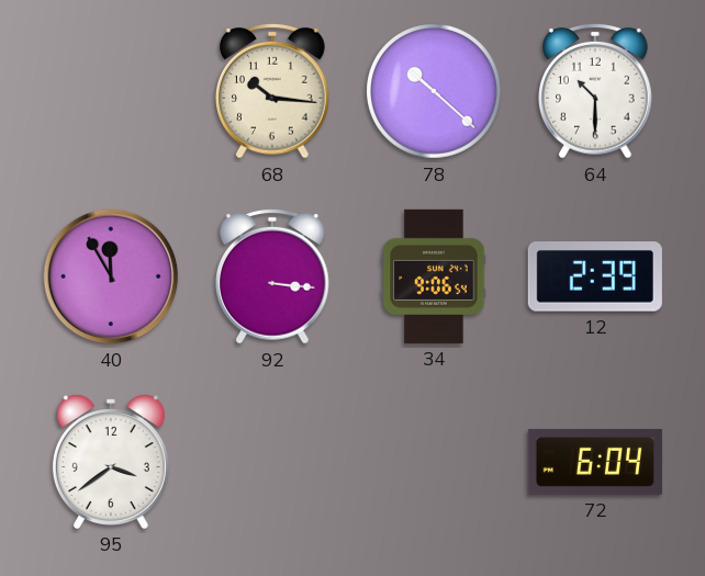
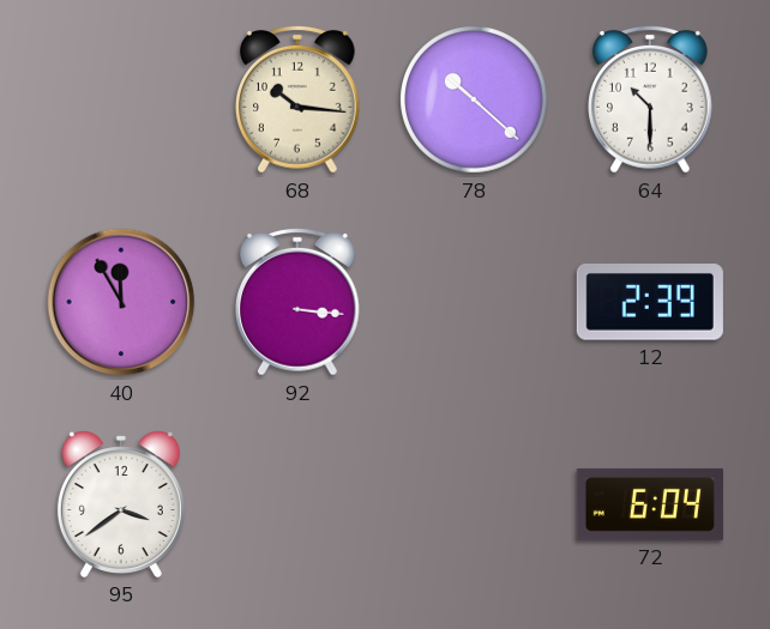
34: 9:06 -> none
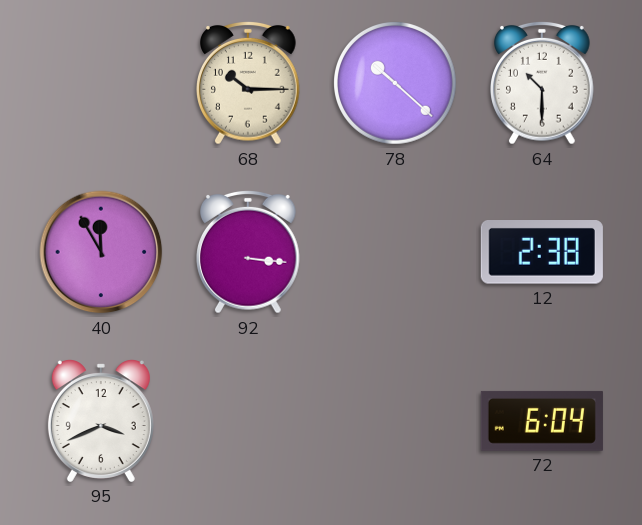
68: 10:16 -> 10:15
12: 2:39 -> 2:38
95: 3:39 -> 3:41
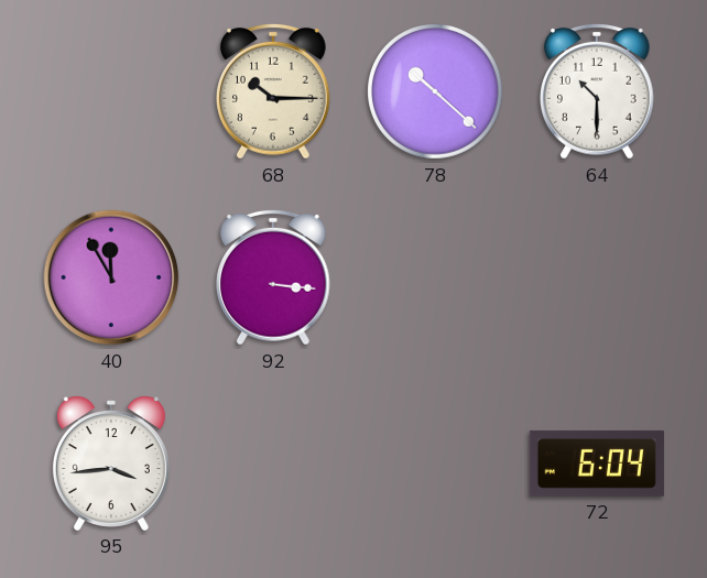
12: 2:38 -> none
95: 3:41 -> 3:44
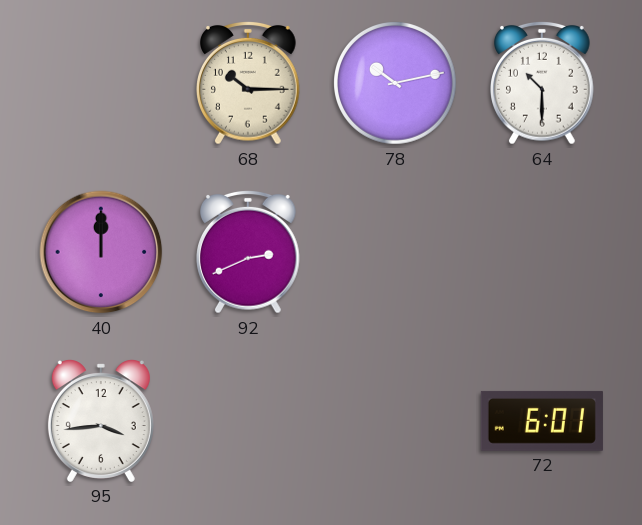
78: 10:22 -> 10:13
40: 11:55 -> 12:00
92: 3:16 -> 2:41
72: 6:04 -> 6:01
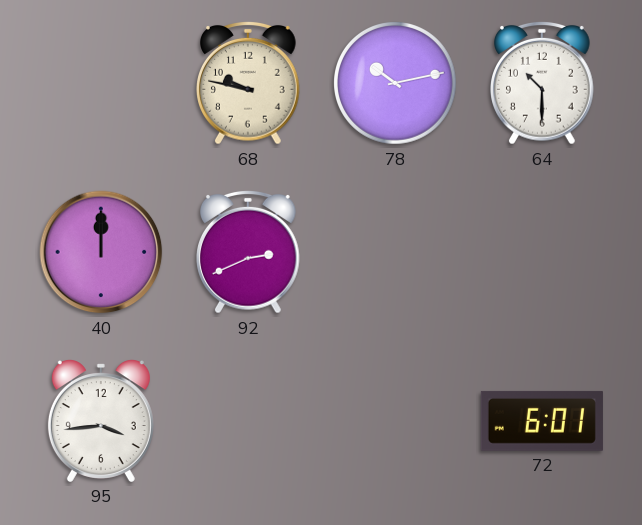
68: 10:15 -> 9:47
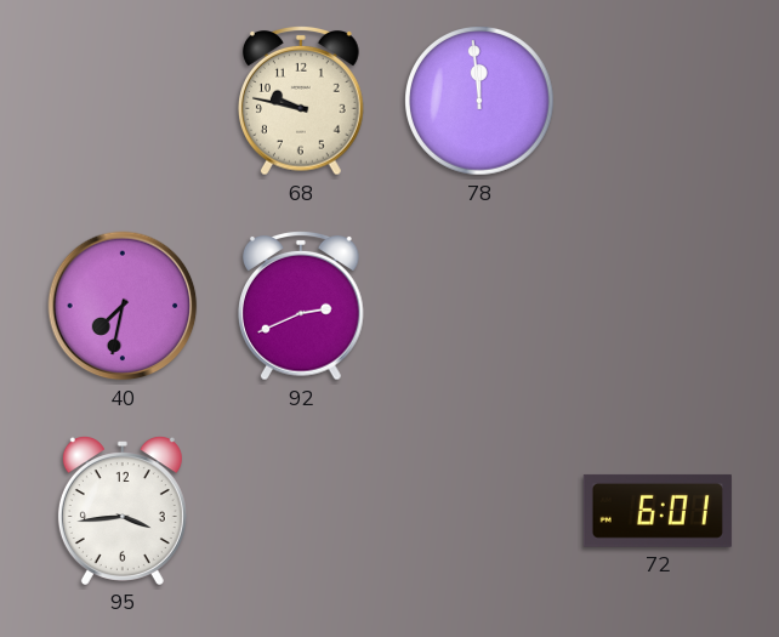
78: 10:13 -> 11:59
64: 10:30 -> none
40: 12:00 -> 7:32
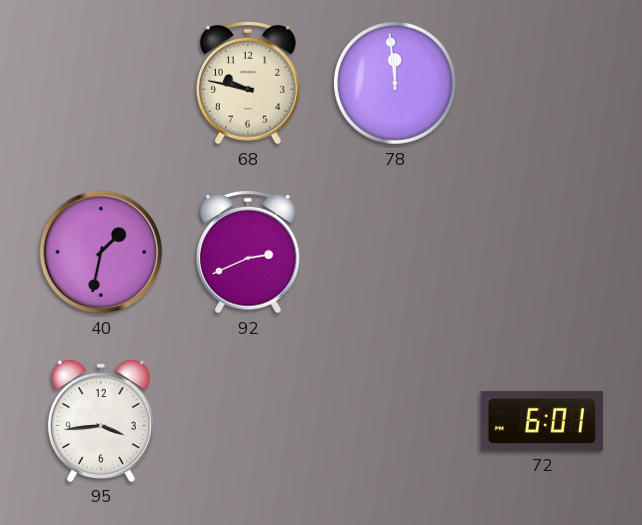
40: 7:32 -> 1:32
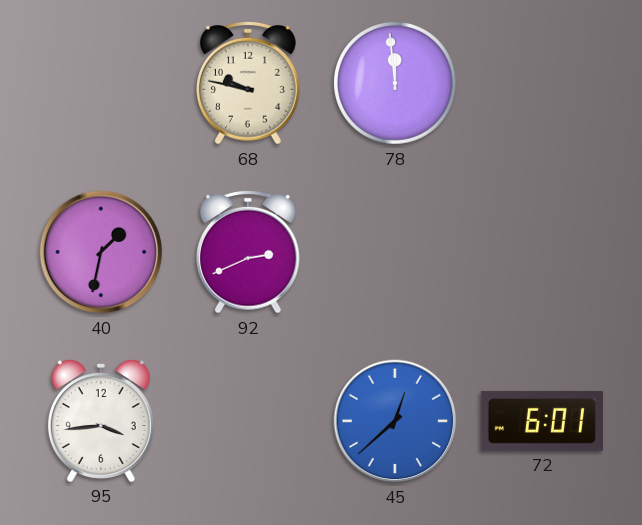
45: none -> 12:38
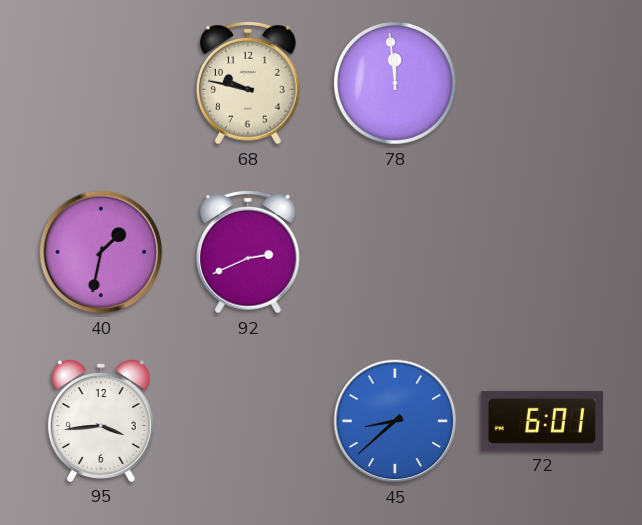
45: 12:38 -> 8:38
